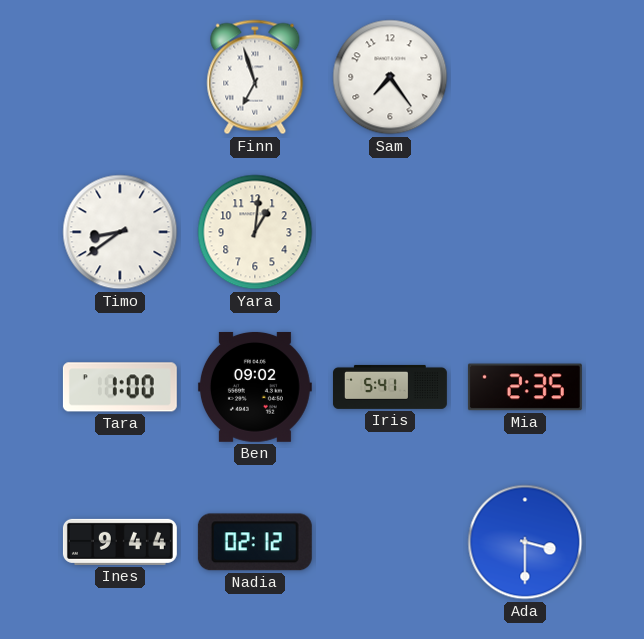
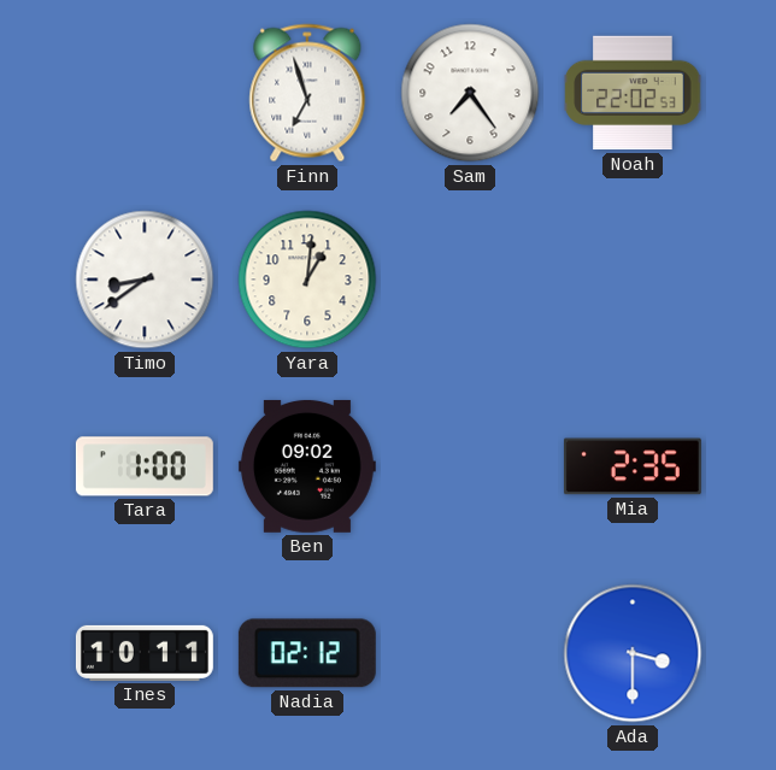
Noah: none -> 22:02
Iris: 5:41 -> none
Ines: 9:44 -> 10:11
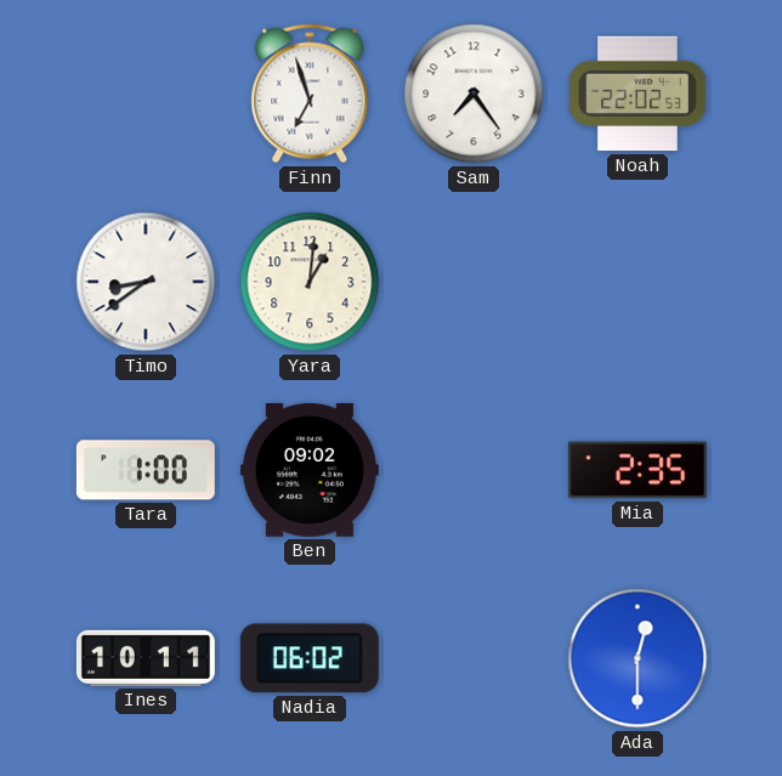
Nadia: 02:12 -> 06:02
Ada: 3:30 -> 12:30
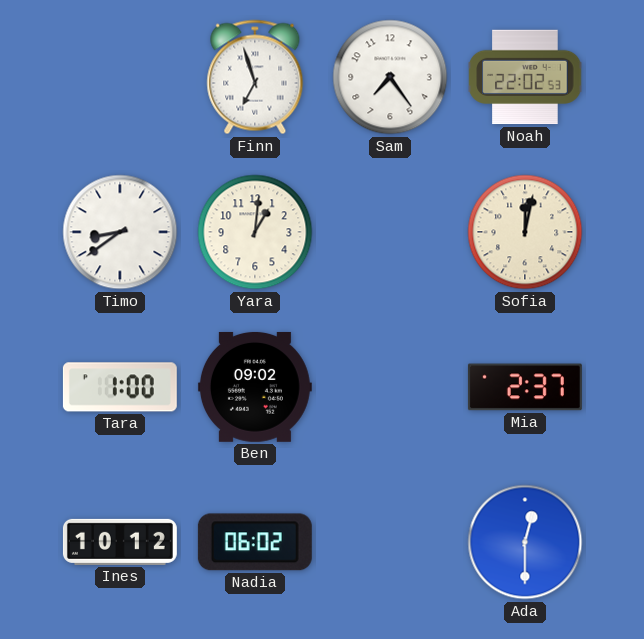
Sofia: none -> 12:02
Mia: 2:35 -> 2:37
Ines: 10:11 -> 10:12
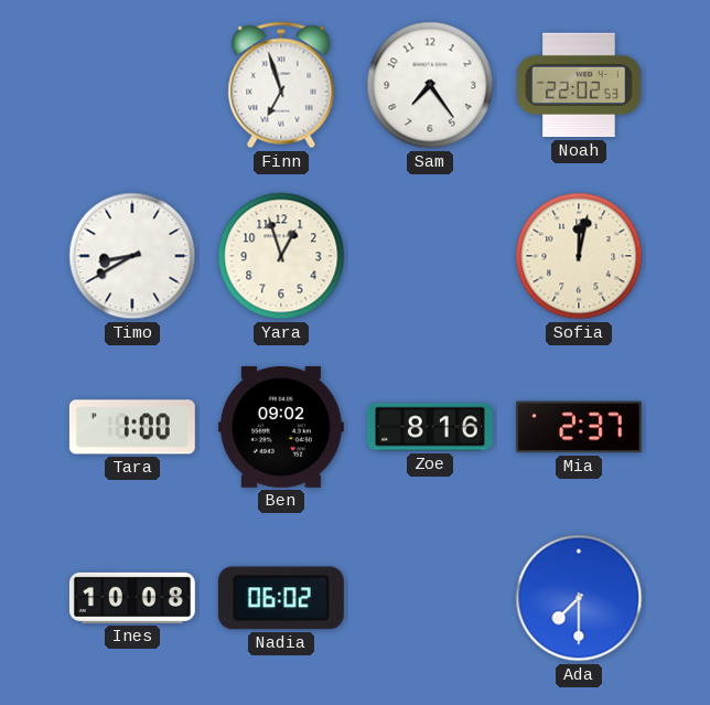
Timo: 8:39 -> 8:40
Yara: 1:01 -> 12:57
Zoe: none -> 8:16
Ines: 10:12 -> 10:08
Ada: 12:30 -> 7:30
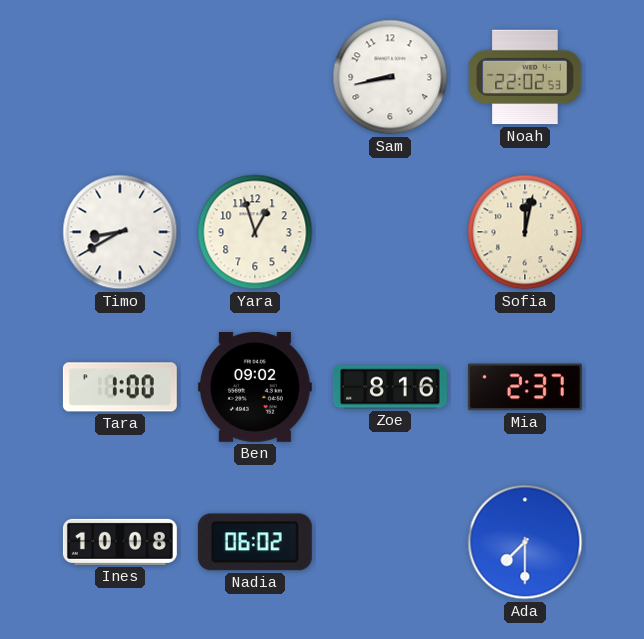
Finn: 6:57 -> none
Sam: 7:24 -> 8:43
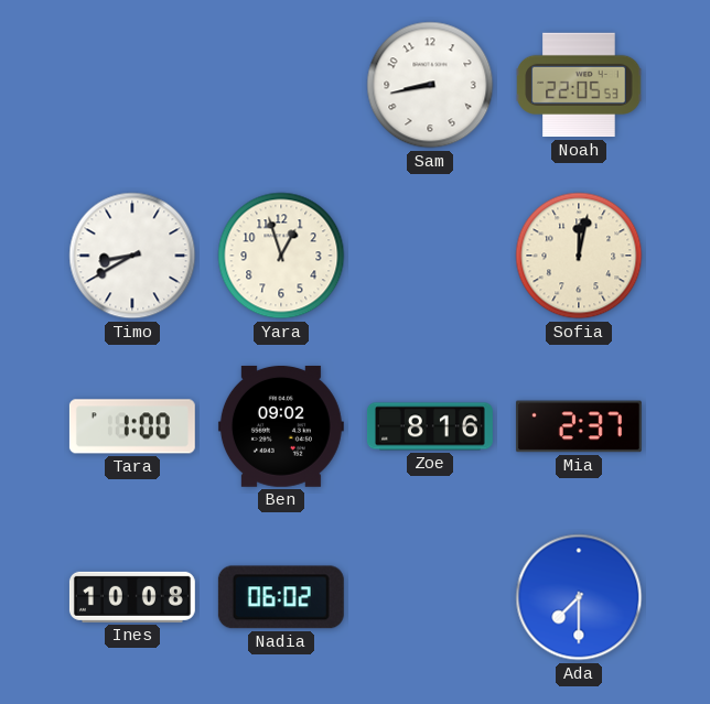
Noah: 22:02 -> 22:05
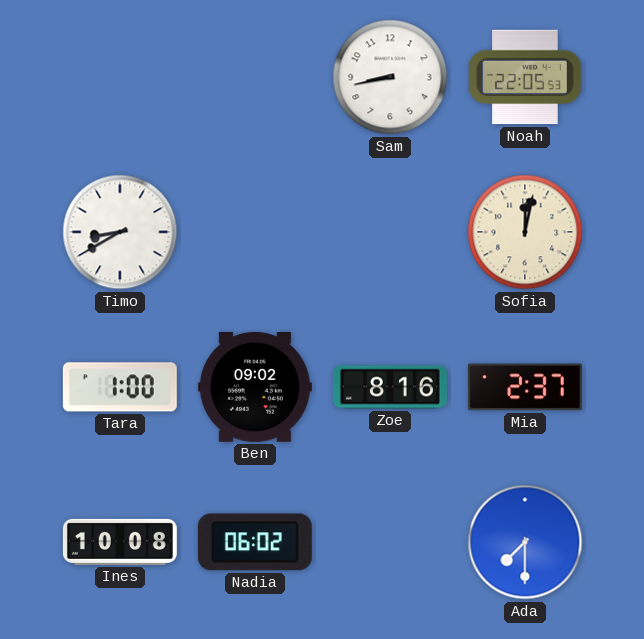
Yara: 12:57 -> none
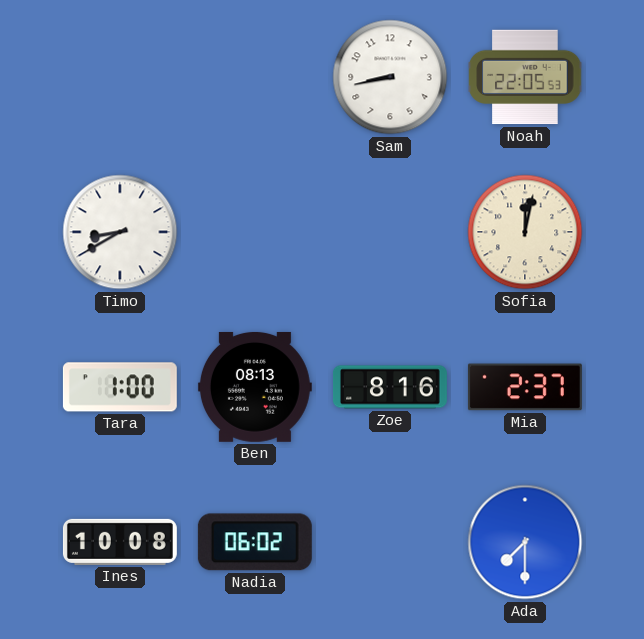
Ben: 09:02 -> 08:13
